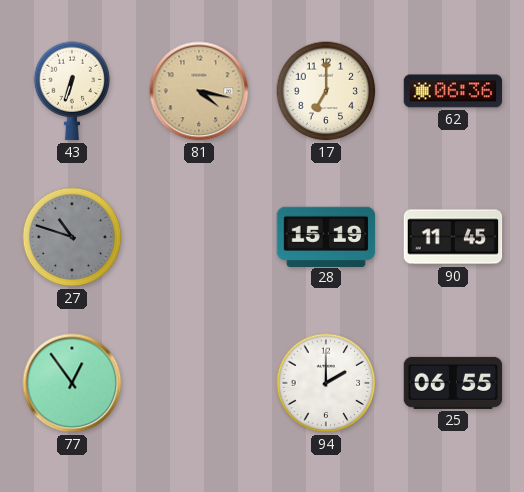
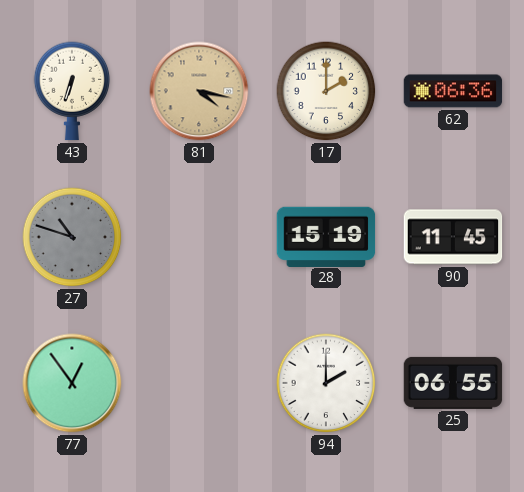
17: 7:00 -> 2:00
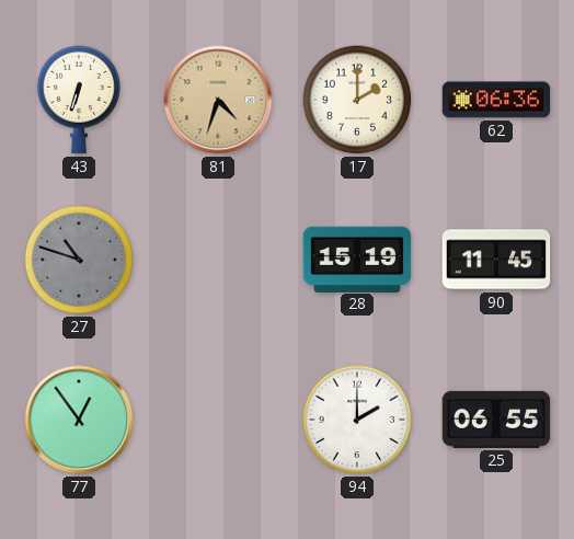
81: 4:17 -> 4:33
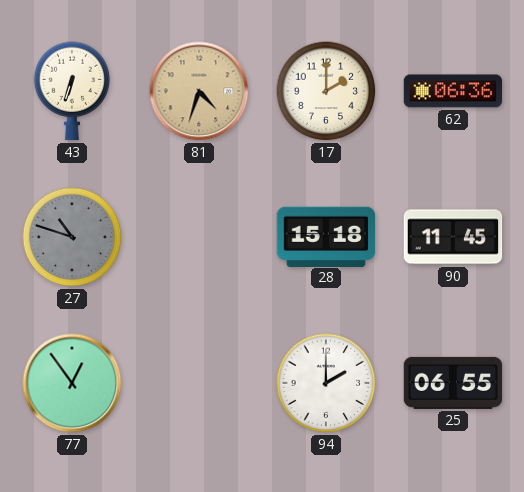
28: 15:19 -> 15:18
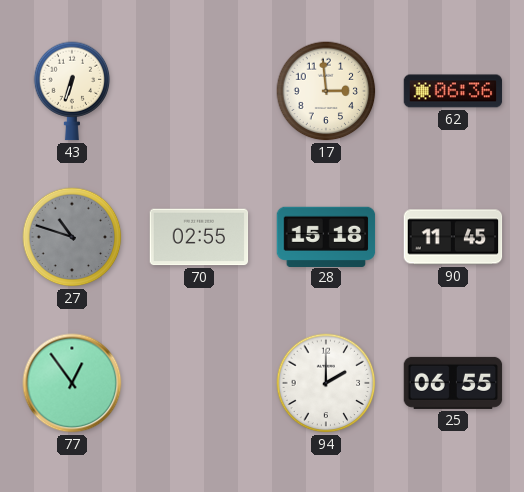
81: 4:33 -> none
17: 2:00 -> 2:59
70: none -> 02:55
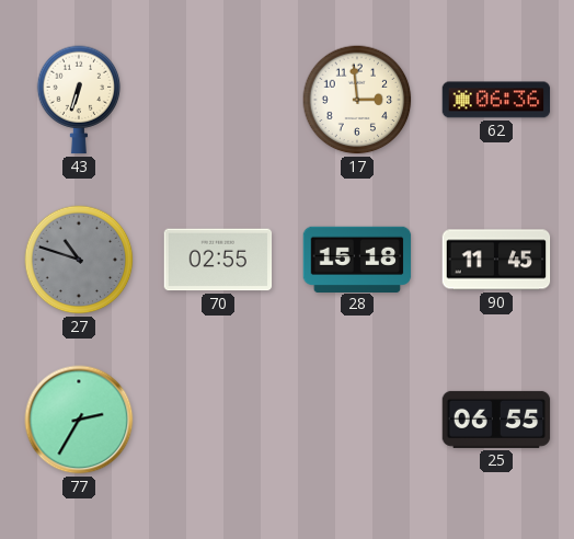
77: 12:54 -> 2:35
94: 2:00 -> none
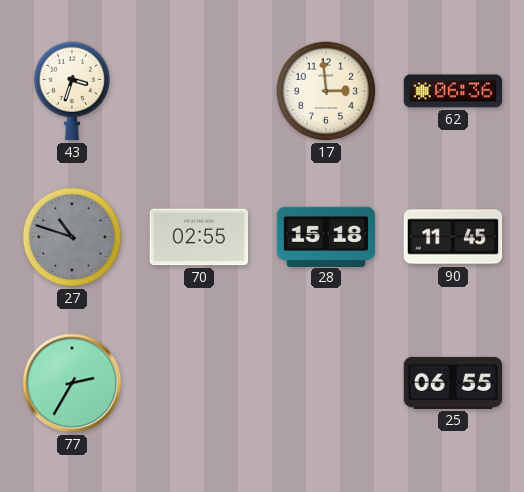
43: 6:33 -> 3:33
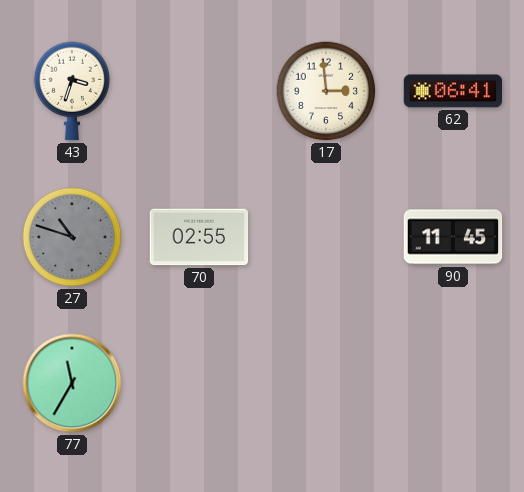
62: 06:36 -> 06:41
28: 15:18 -> none
77: 2:35 -> 11:35
25: 06:55 -> none
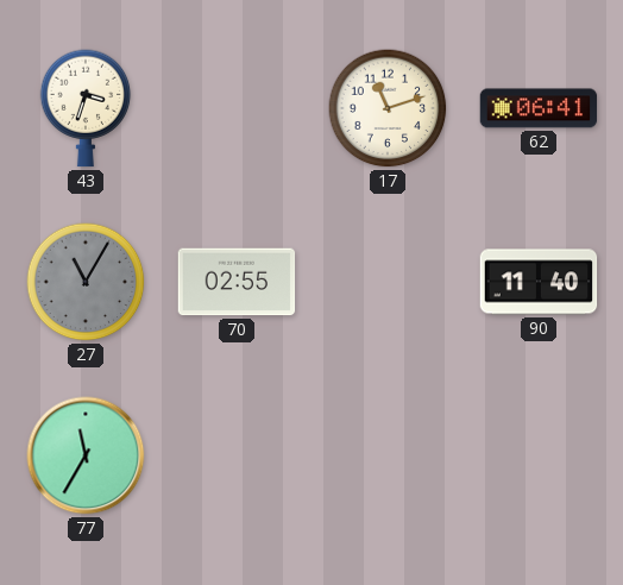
17: 2:59 -> 11:12
27: 10:48 -> 11:05
90: 11:45 -> 11:40
